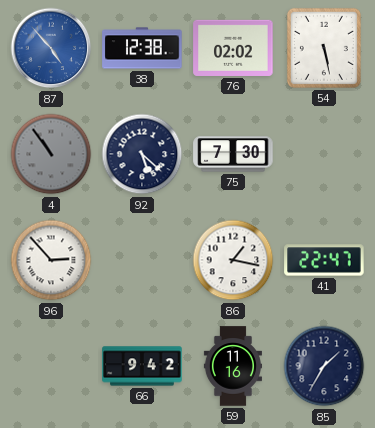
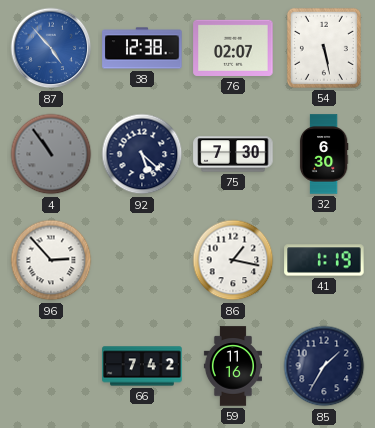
76: 02:02 -> 02:07
32: none -> 6:30
41: 22:47 -> 1:19
66: 9:42 -> 7:42
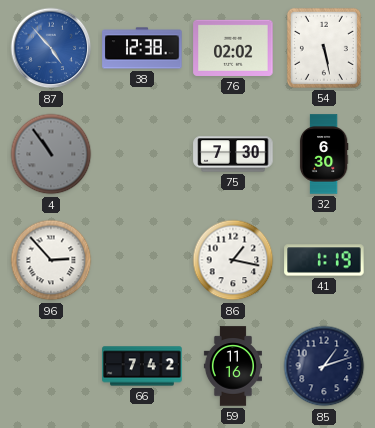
76: 02:07 -> 02:02
92: 5:22 -> none
85: 1:35 -> 1:12
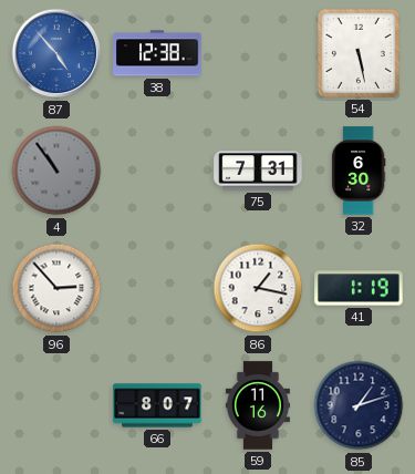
76: 02:02 -> none
75: 7:30 -> 7:31
66: 7:42 -> 8:07
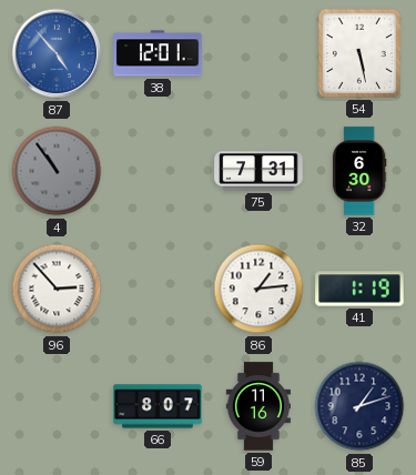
38: 12:38 -> 12:01
86: 1:17 -> 1:14
